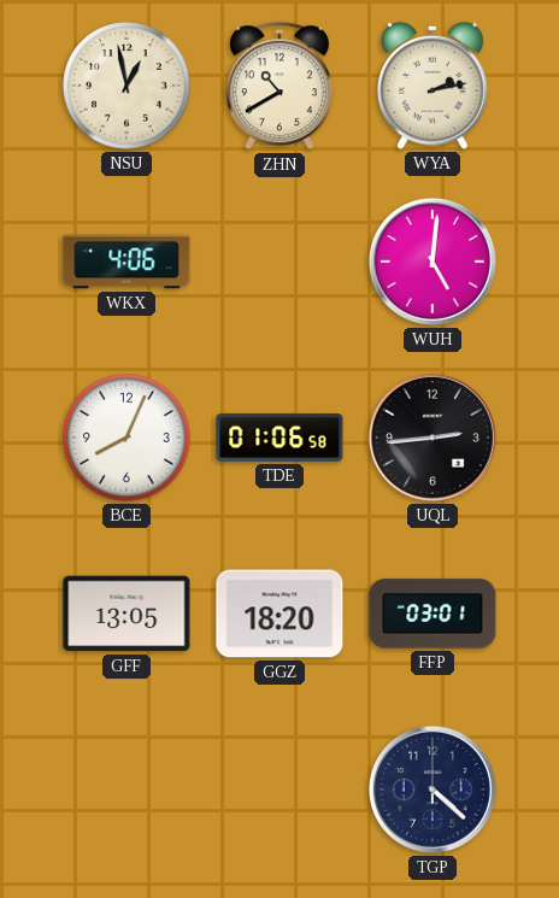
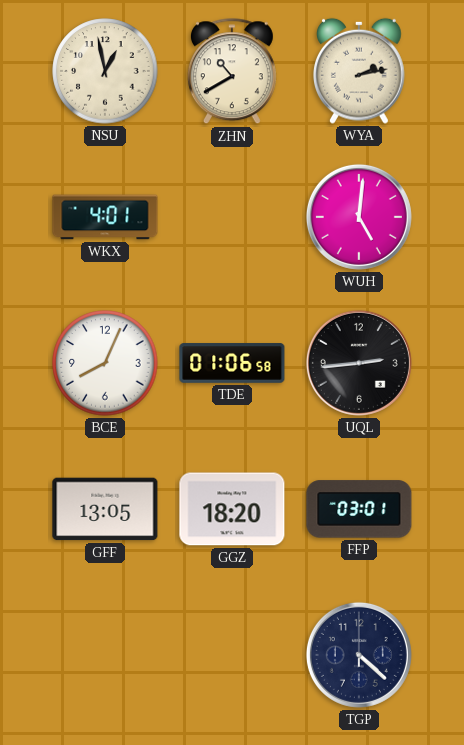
WKX: 4:06 -> 4:01
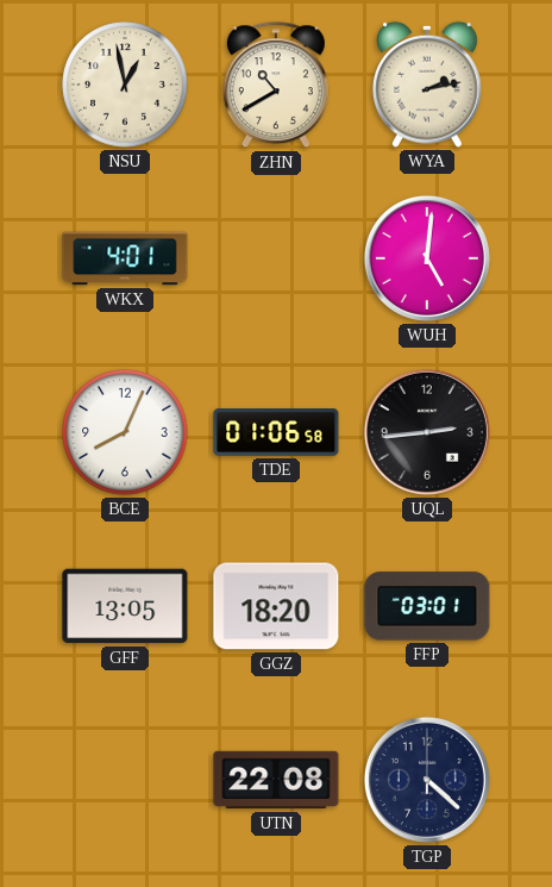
UTN: none -> 22:08
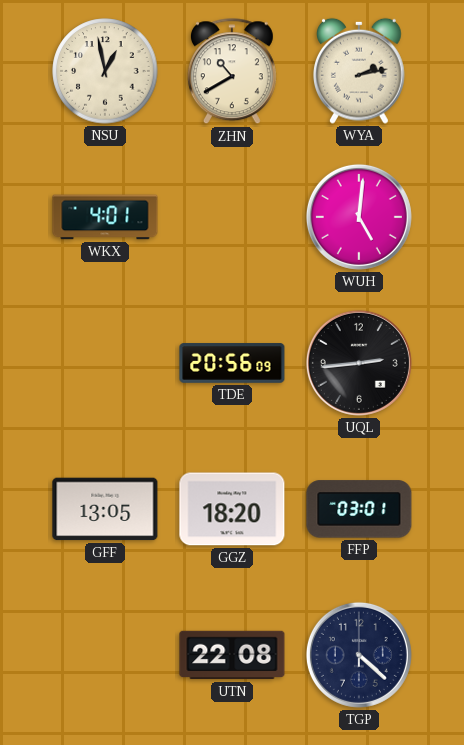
BCE: 8:04 -> none
TDE: 01:06 -> 20:56
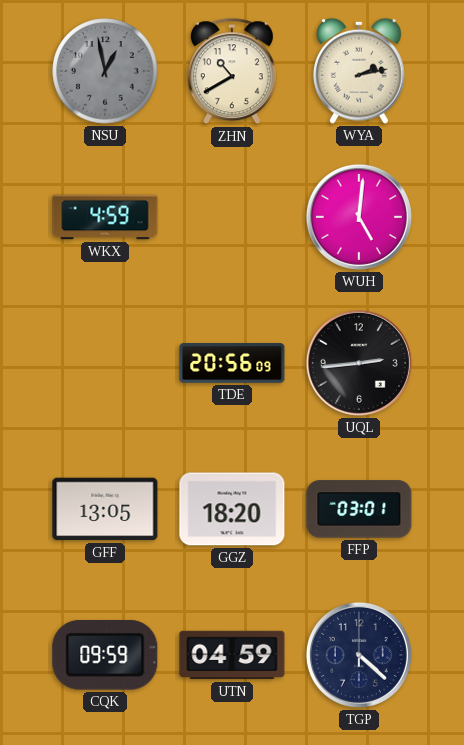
NSU dial: cream -> grey
WKX: 4:01 -> 4:59
CQK: none -> 09:59
UTN: 22:08 -> 04:59
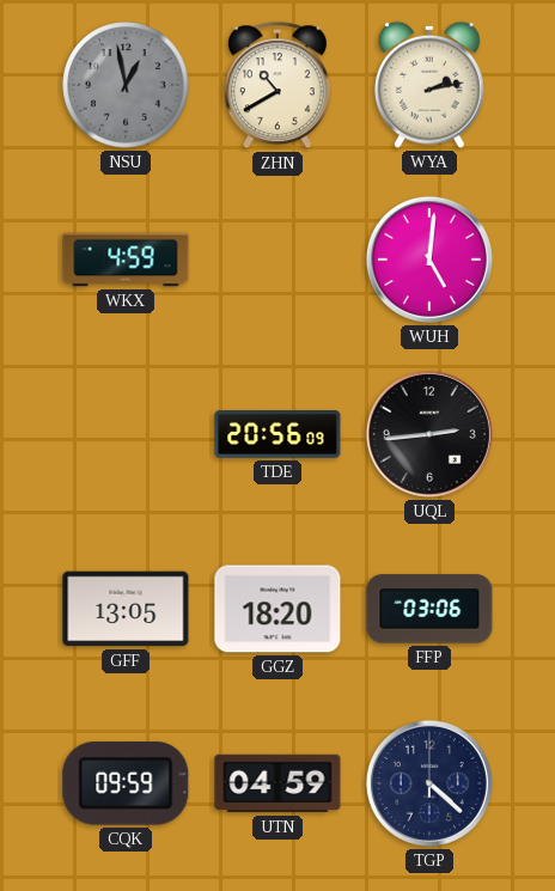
FFP: 03:01 -> 03:06
